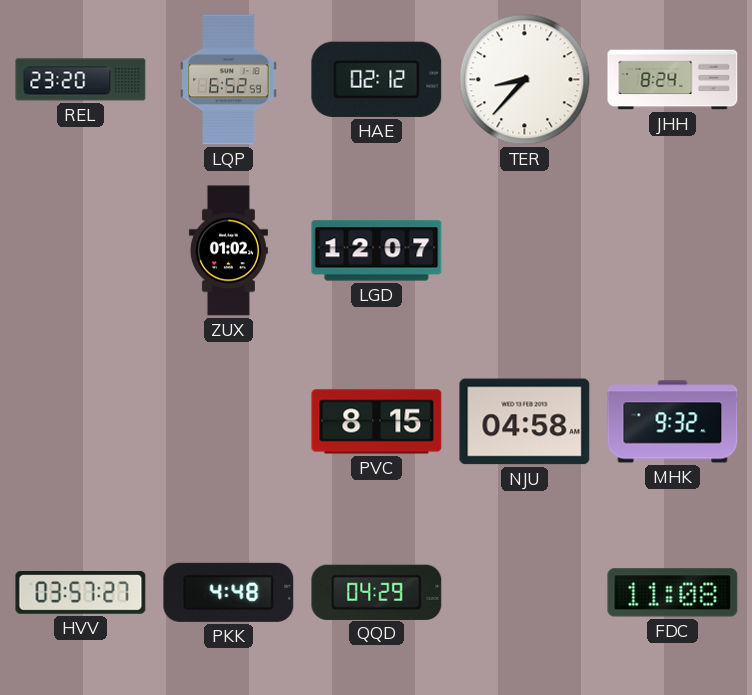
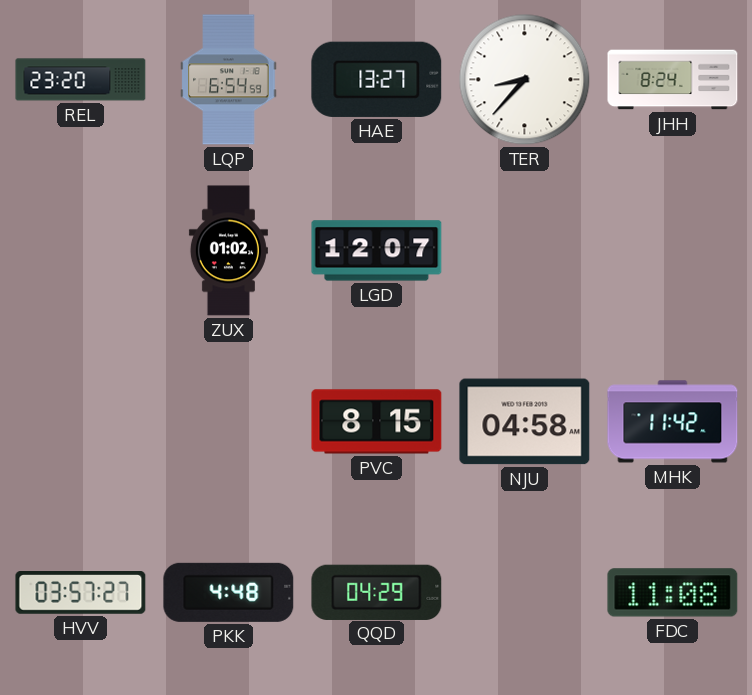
LQP: 6:52 -> 6:54
HAE: 02:12 -> 13:27
MHK: 9:32 -> 11:42
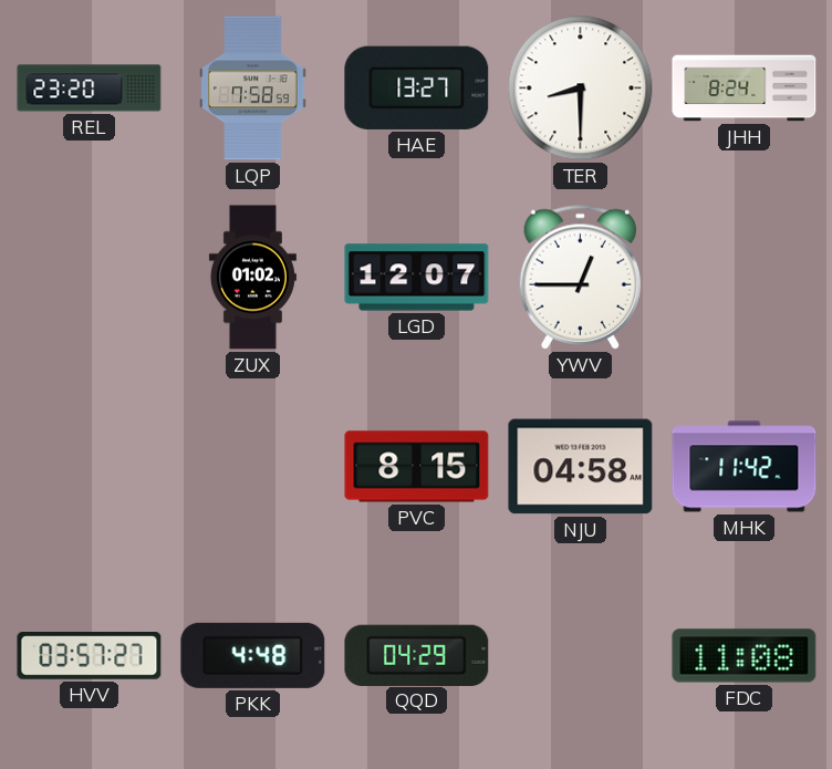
LQP: 6:54 -> 7:58
TER: 8:37 -> 8:30
YWV: none -> 12:45
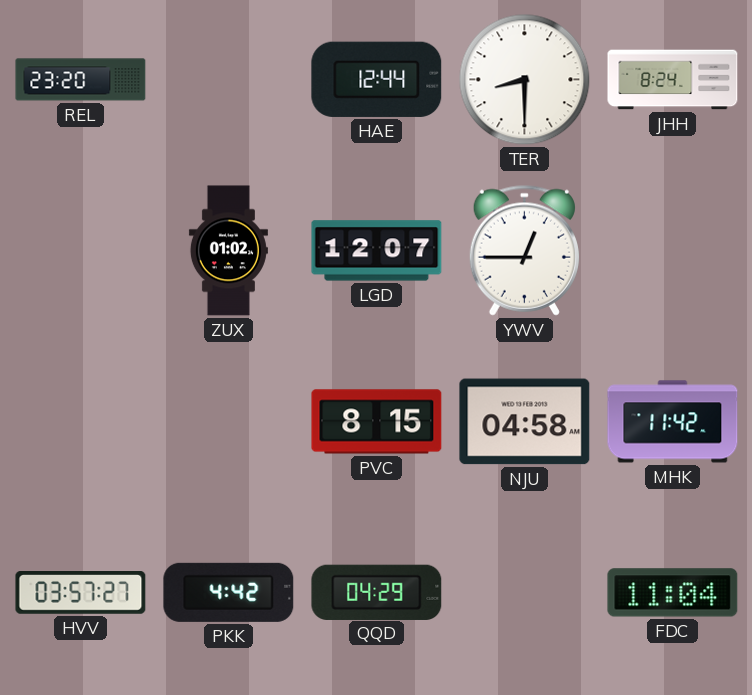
LQP: 7:58 -> none
HAE: 13:27 -> 12:44
PKK: 4:48 -> 4:42
FDC: 11:08 -> 11:04
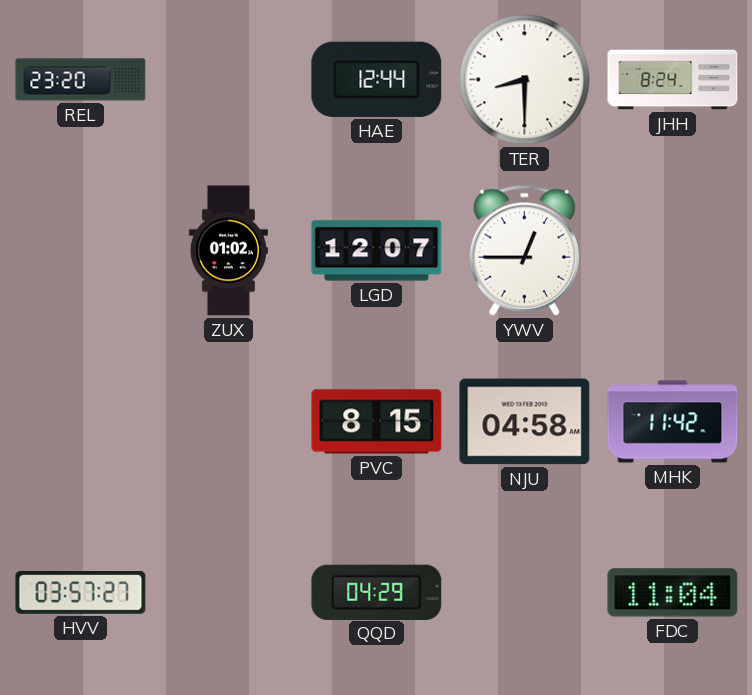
PKK: 4:42 -> none
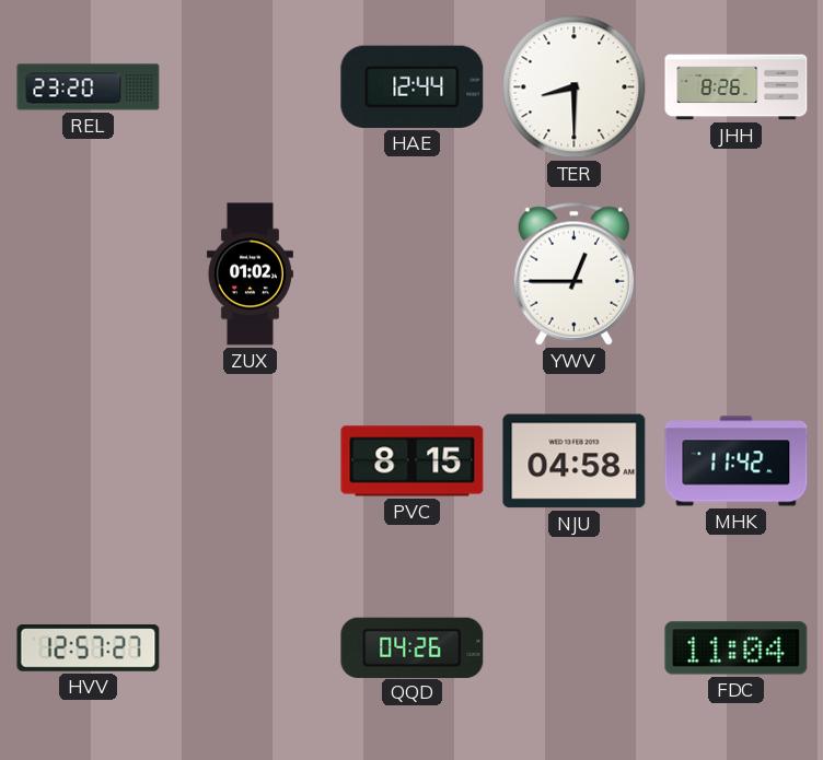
JHH: 8:24 -> 8:26
LGD: 12:07 -> none
HVV: 03:57 -> 12:57
QQD: 04:29 -> 04:26
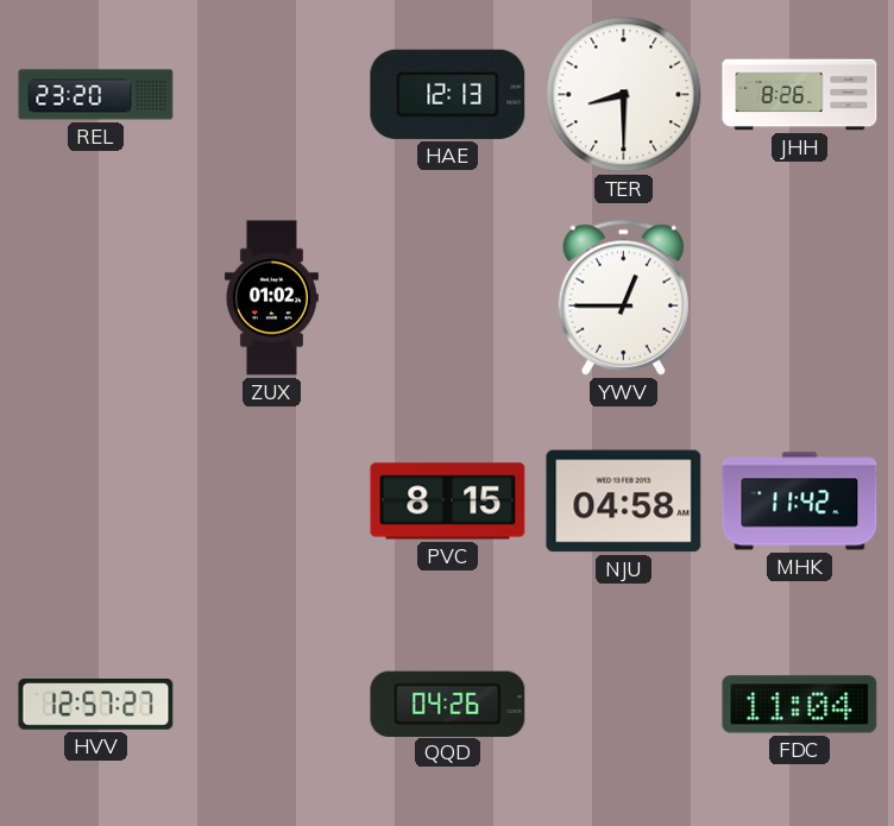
HAE: 12:44 -> 12:13
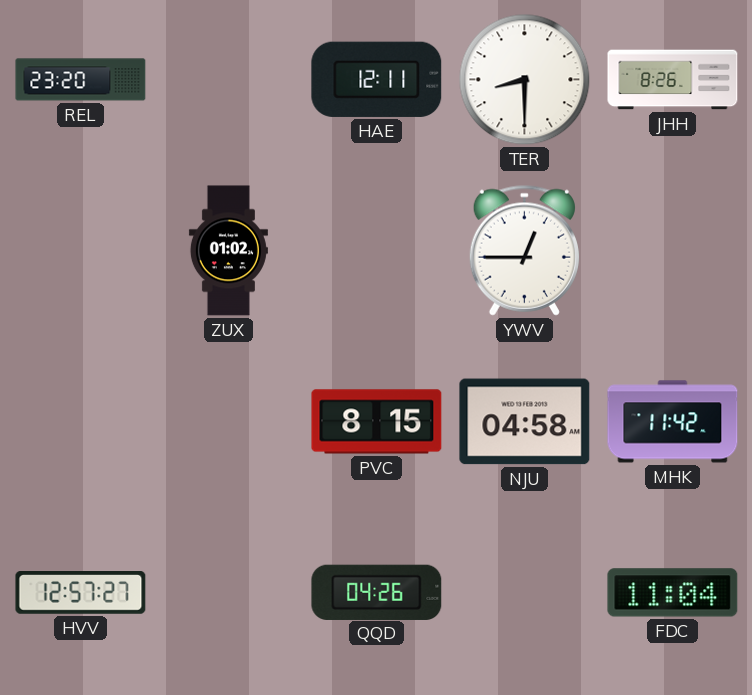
HAE: 12:13 -> 12:11
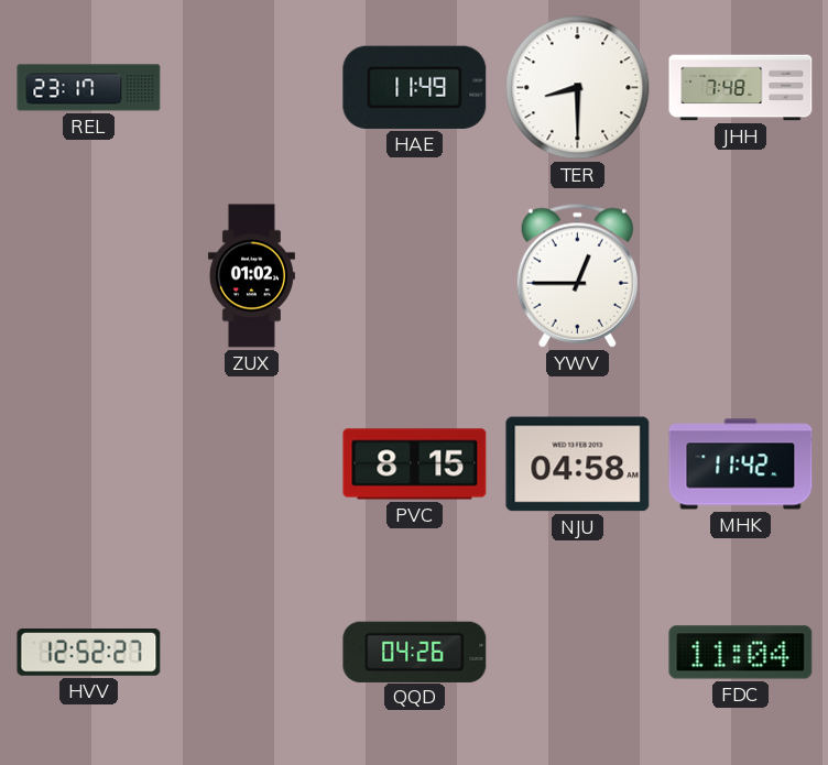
REL: 23:20 -> 23:17
HAE: 12:11 -> 11:49
JHH: 8:26 -> 7:48
HVV: 12:57 -> 12:52
